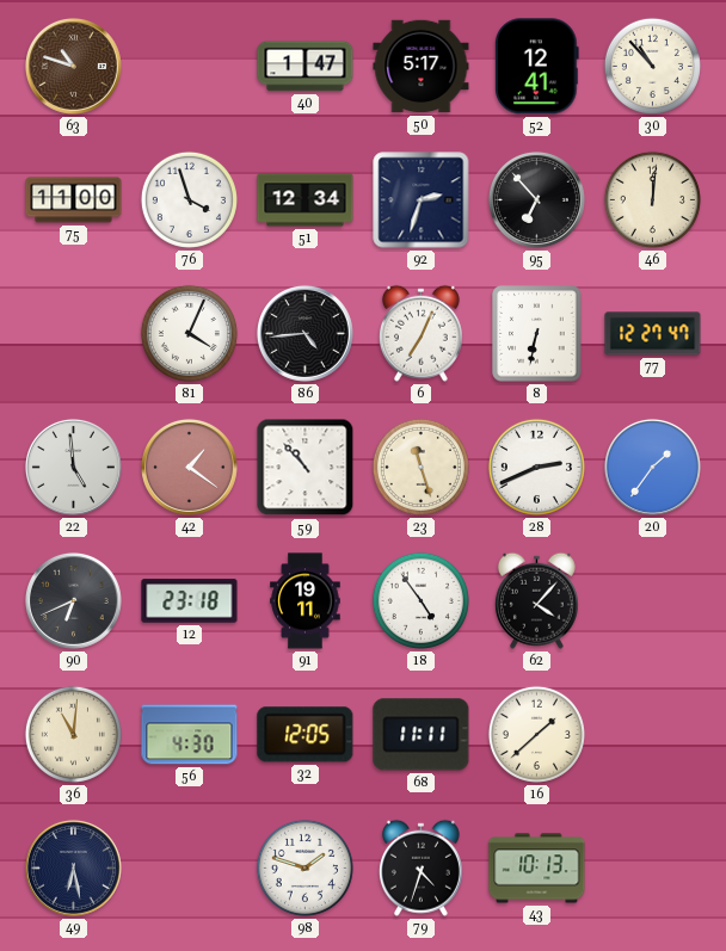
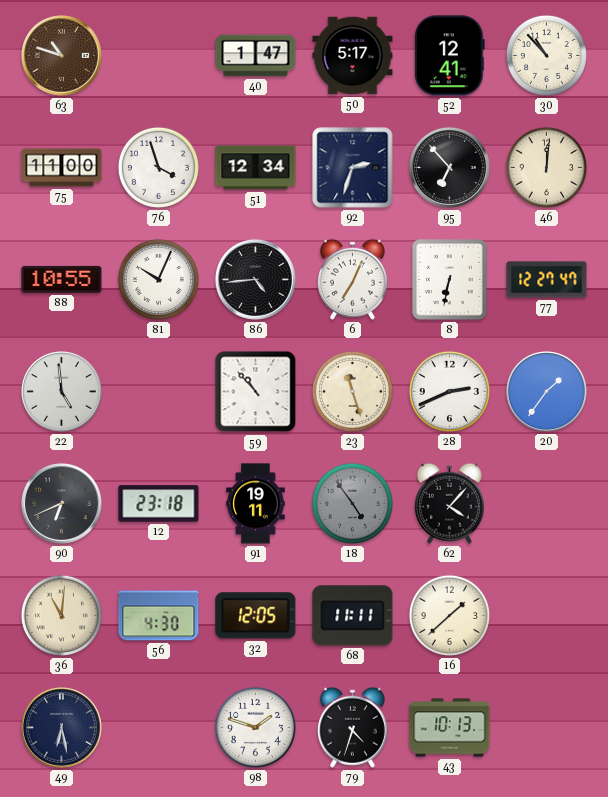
88: none -> 10:55
81: 4:04 -> 10:04
42: 1:21 -> none
18 dial: white -> grey
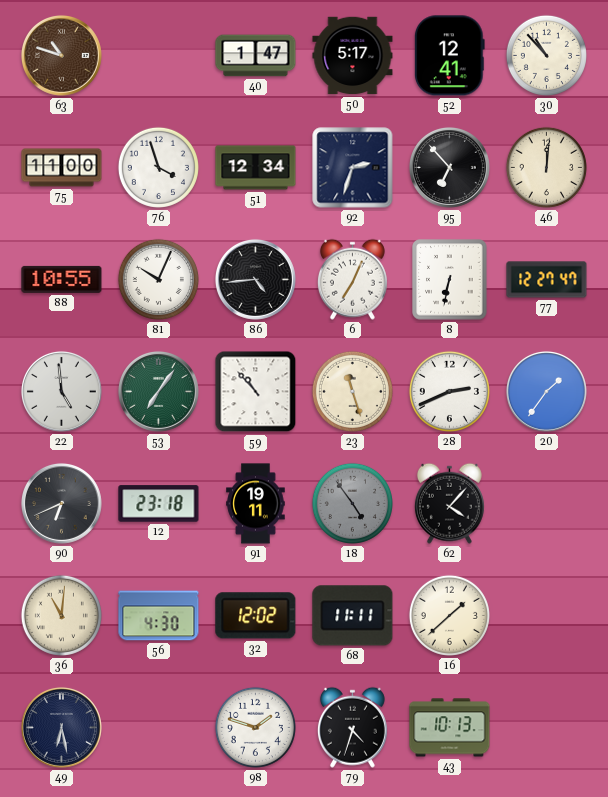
53: none -> 7:06
32: 12:05 -> 12:02
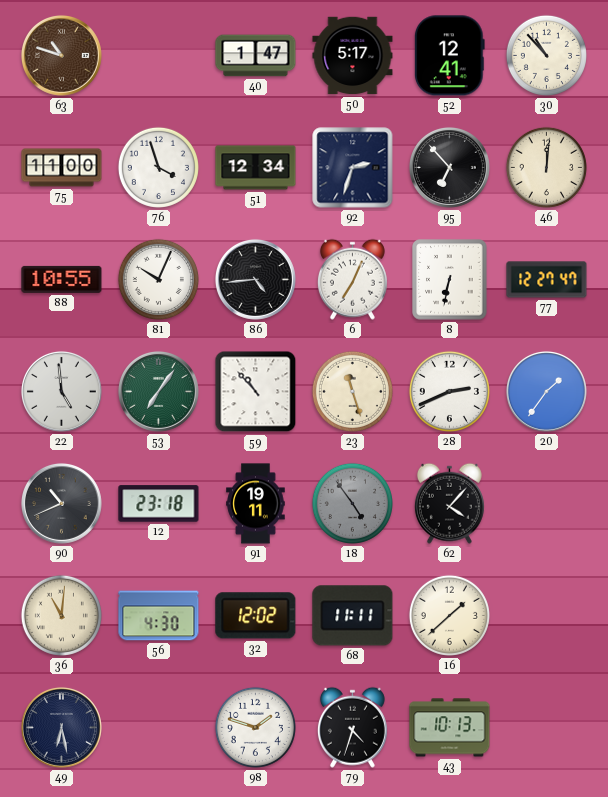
90: 6:41 -> 10:41
